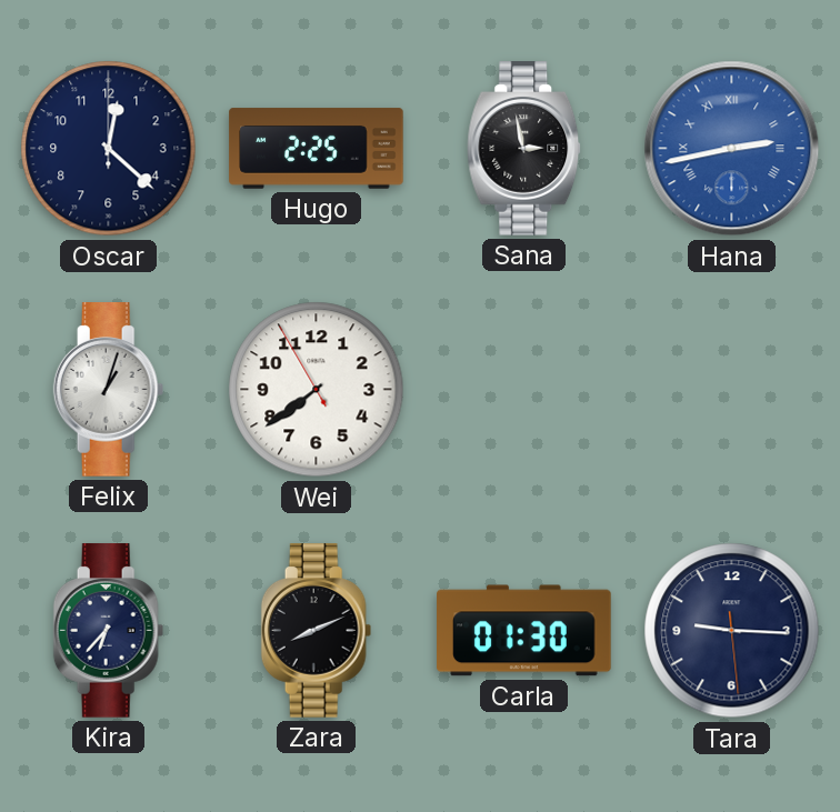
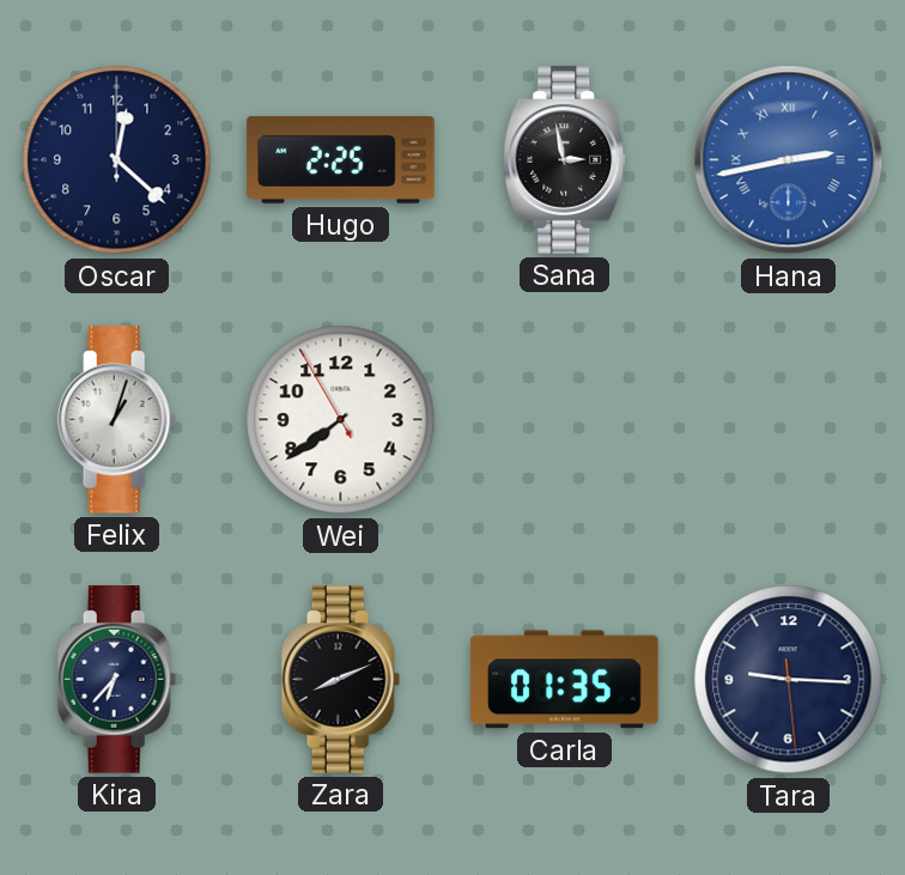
Carla: 01:30 -> 01:35
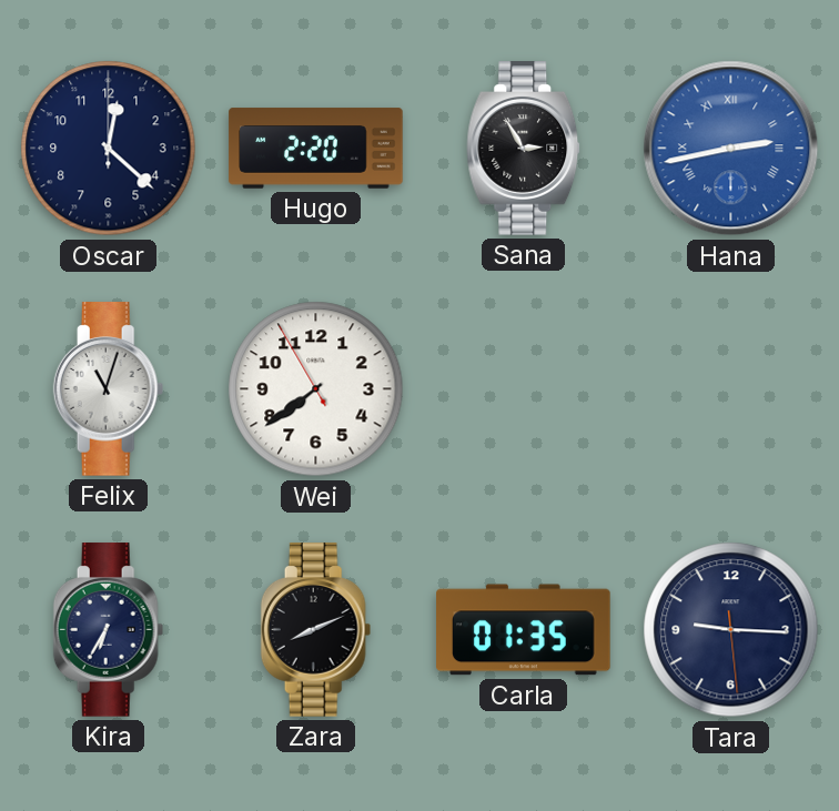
Hugo: 2:25 -> 2:20
Sana: 2:58 -> 2:55
Felix: 1:03 -> 11:03
Kira: 6:37 -> 6:35
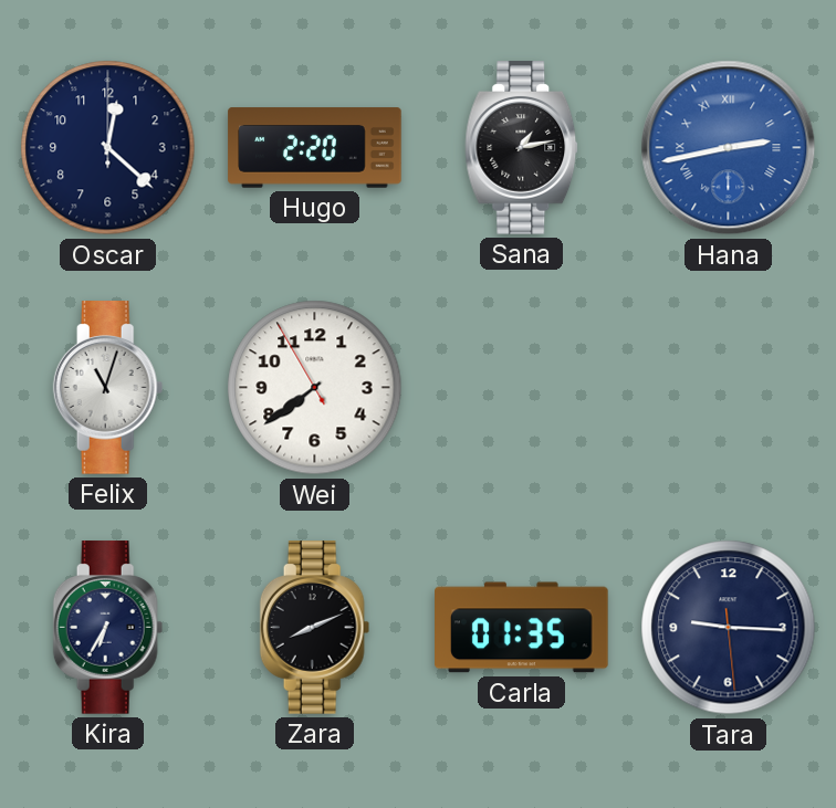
Sana: 2:55 -> 1:13
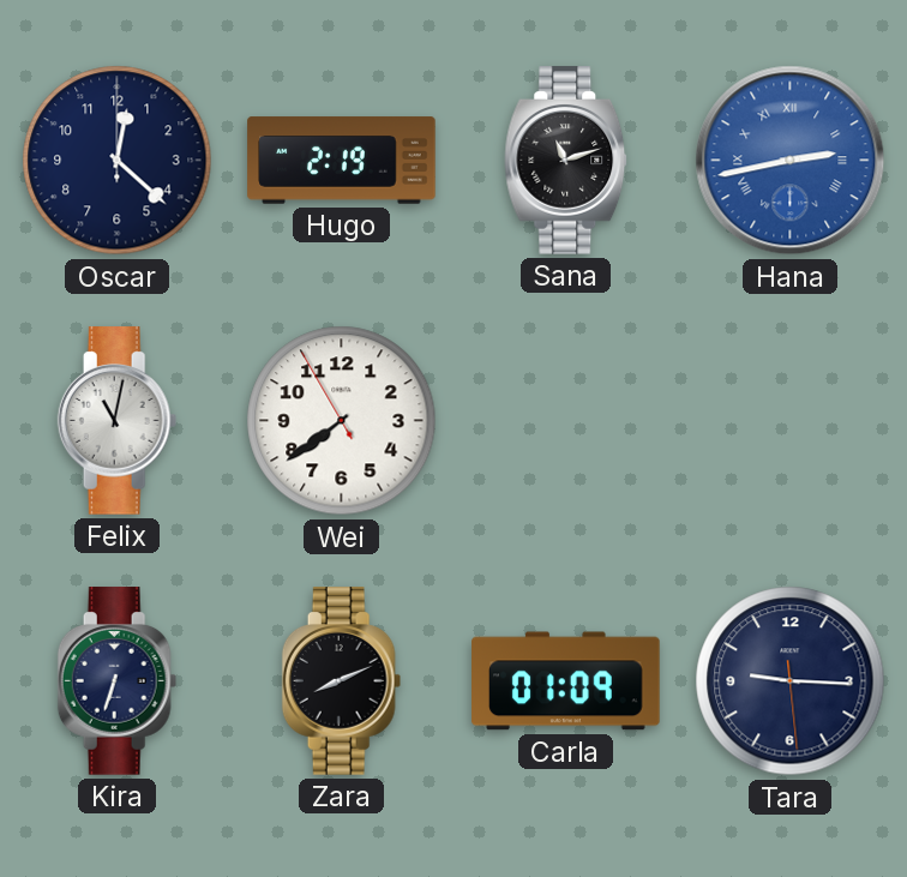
Hugo: 2:20 -> 2:19
Sana: 1:13 -> 11:12
Felix: 11:03 -> 11:02
Kira: 6:35 -> 6:33
Carla: 01:35 -> 01:09
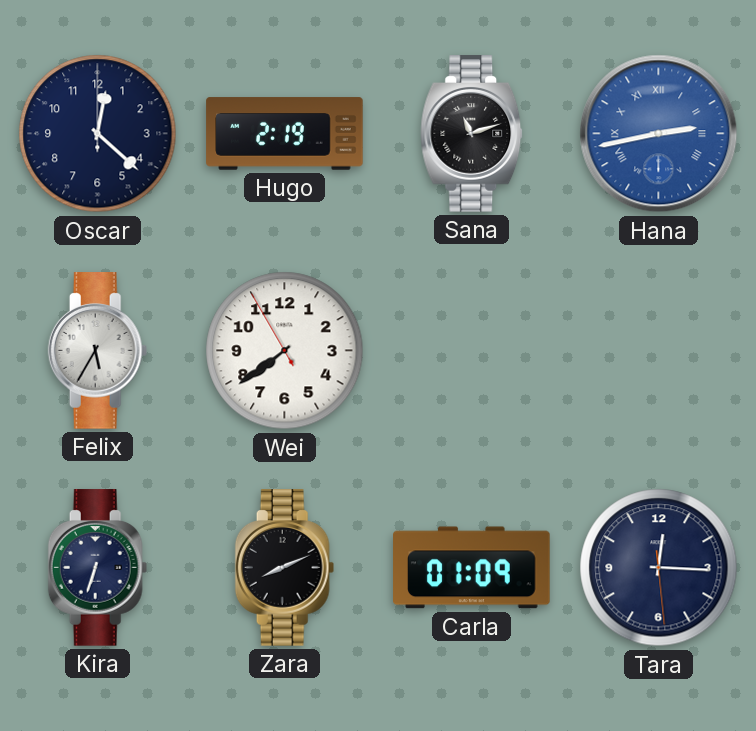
Felix: 11:02 -> 5:35
Tara: 9:15 -> 12:15
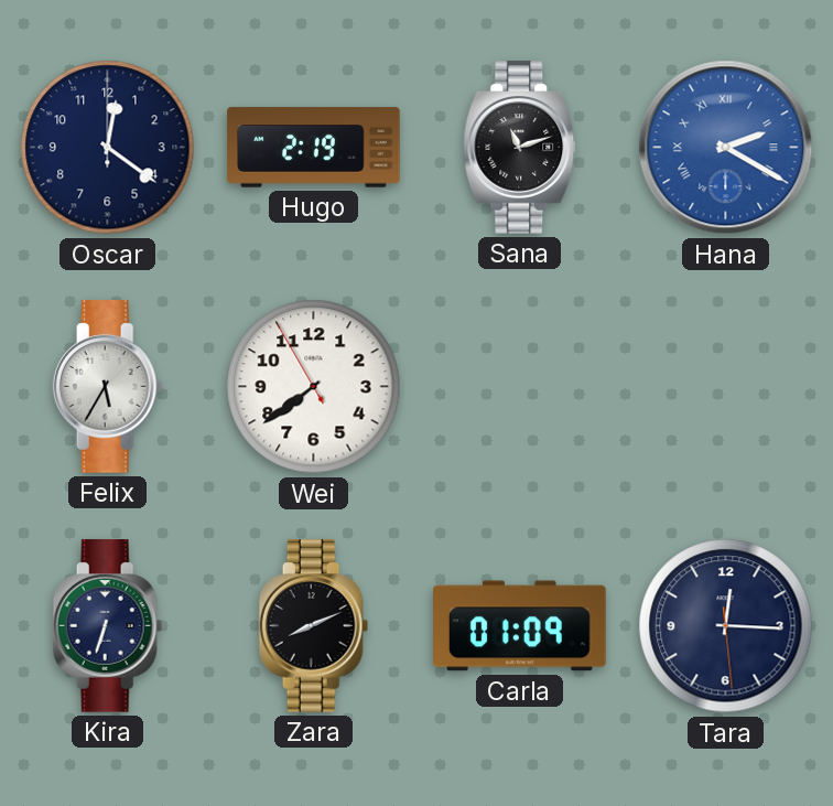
Oscar: 12:22 -> 12:21
Hana: 2:43 -> 2:20
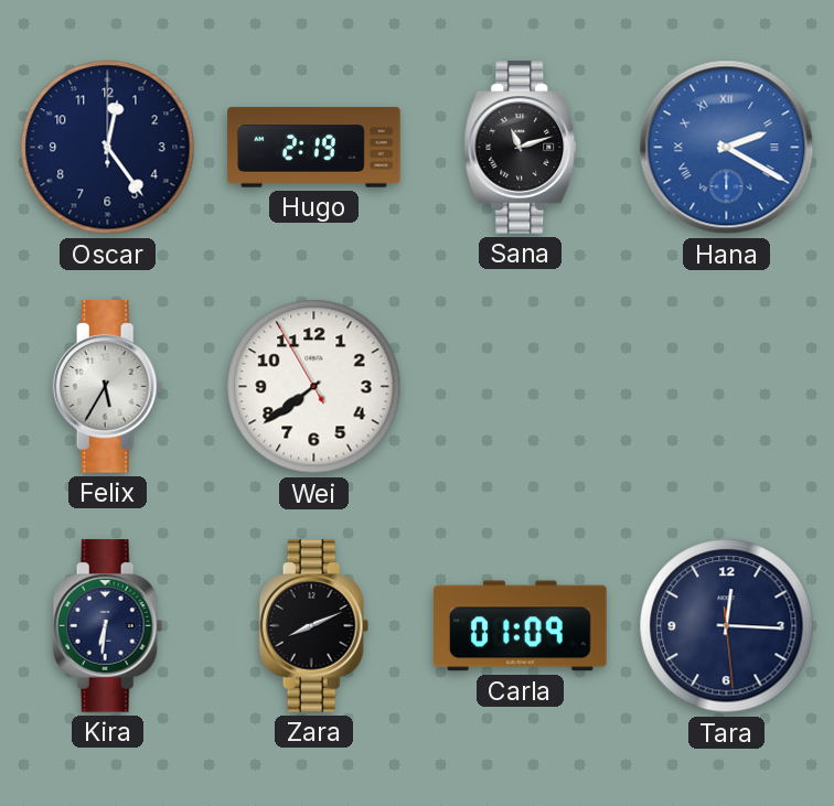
Oscar: 12:21 -> 12:24
Kira: 6:33 -> 6:31
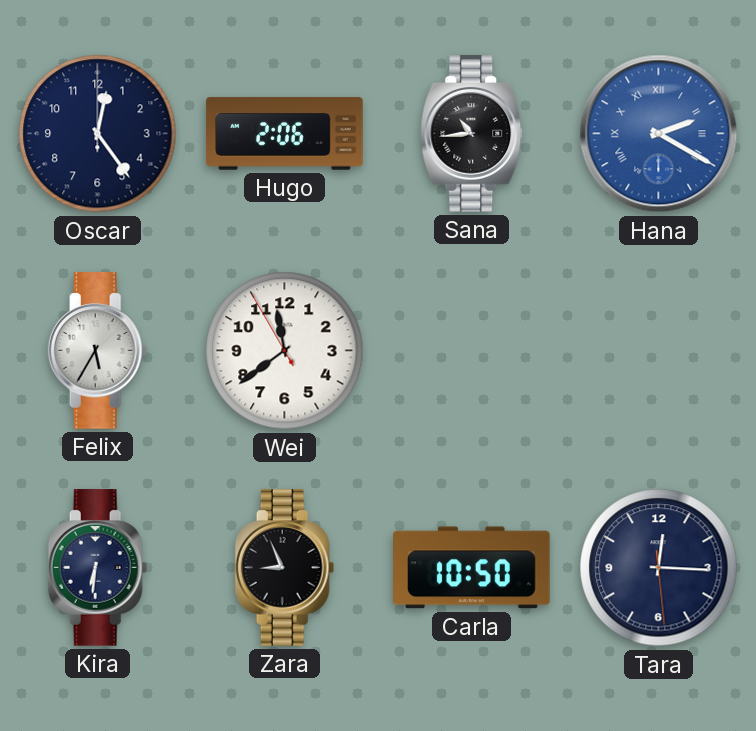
Hugo: 2:19 -> 2:06
Sana: 11:12 -> 10:44
Wei: 7:38 -> 11:38
Zara: 8:11 -> 8:56
Carla: 01:09 -> 10:50
